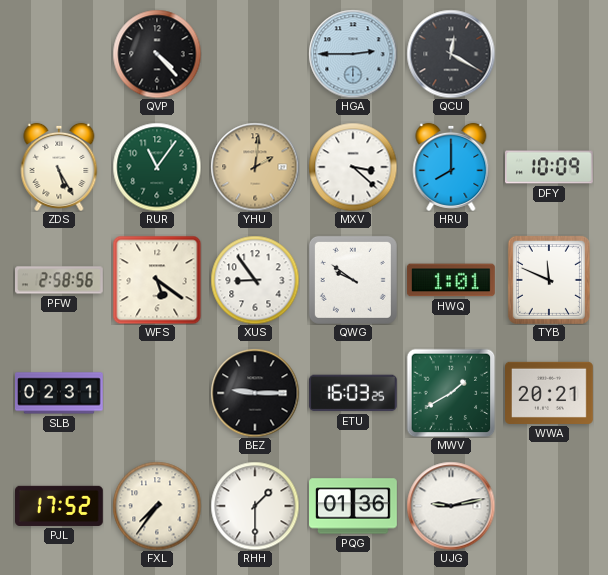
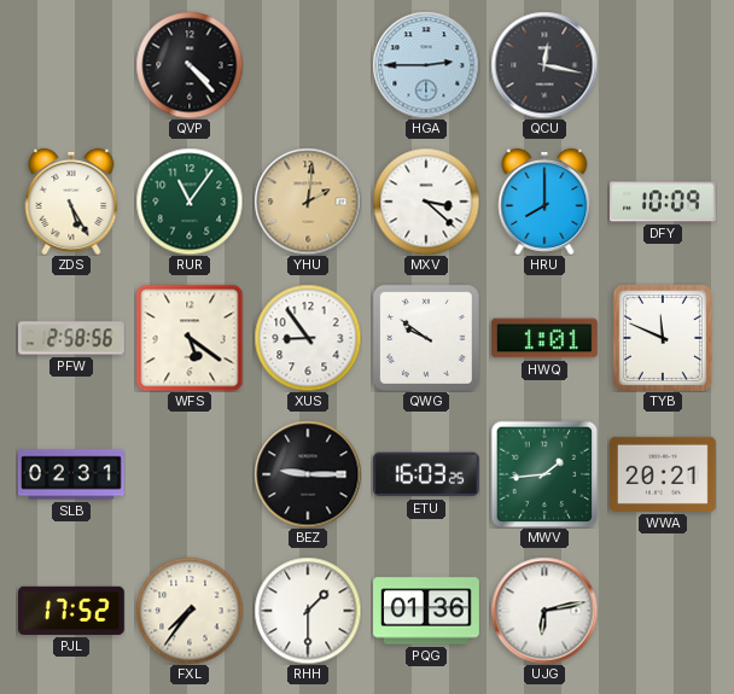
QCU: 12:20 -> 12:17
MWV: 1:40 -> 1:44
UJG: 9:13 -> 6:13
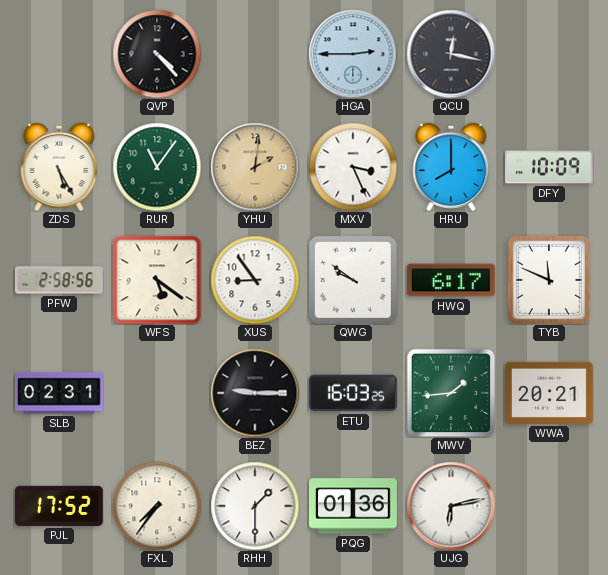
MXV: 3:22 -> 3:26
HWQ: 1:01 -> 6:17
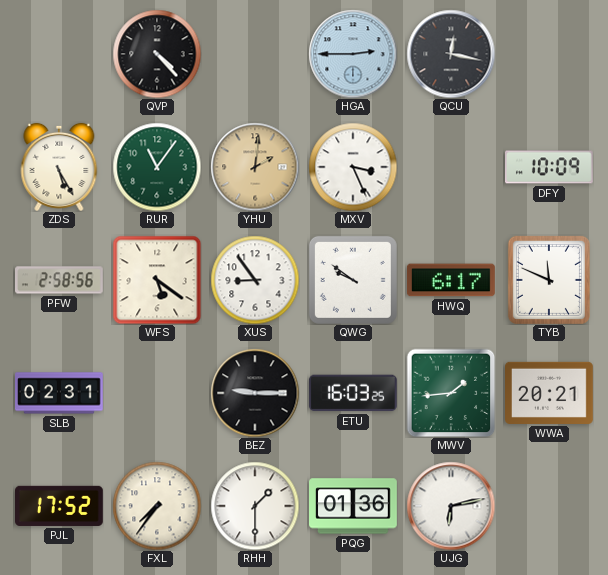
HRU: 8:00 -> none
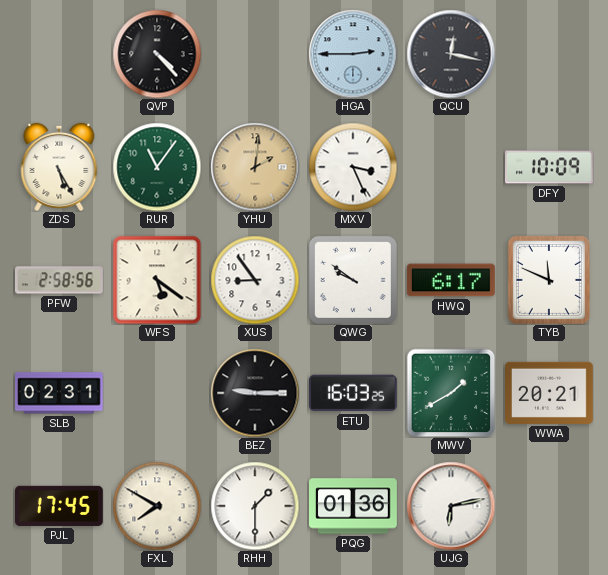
MWV: 1:44 -> 1:40
PJL: 17:52 -> 17:45
FXL: 7:36 -> 7:50
